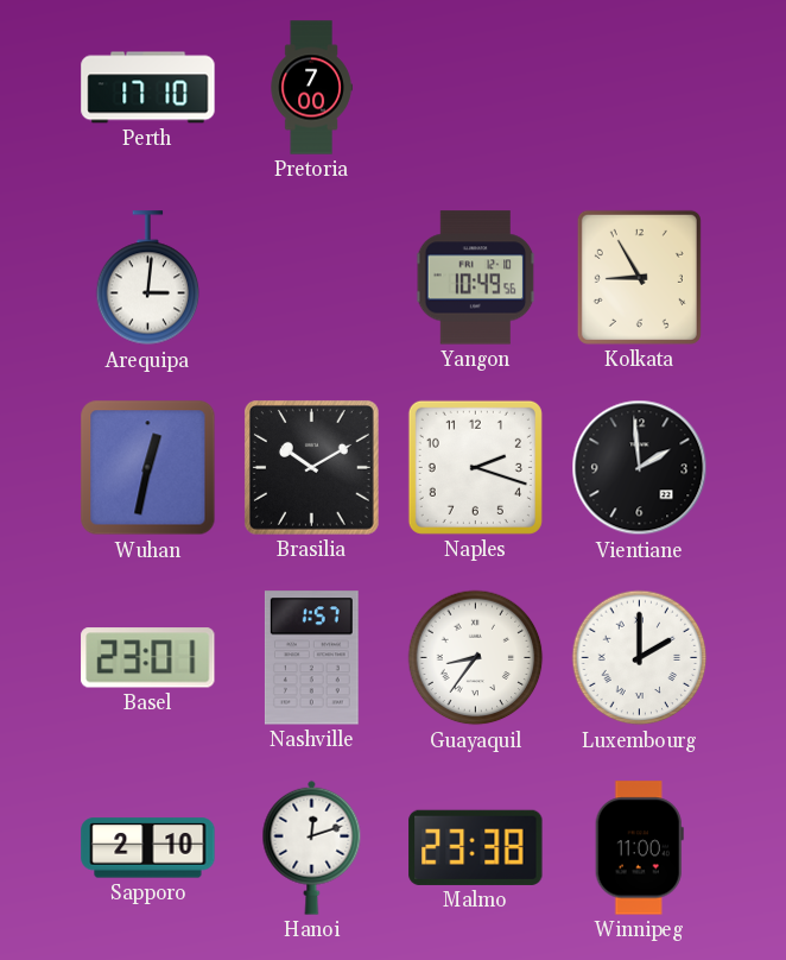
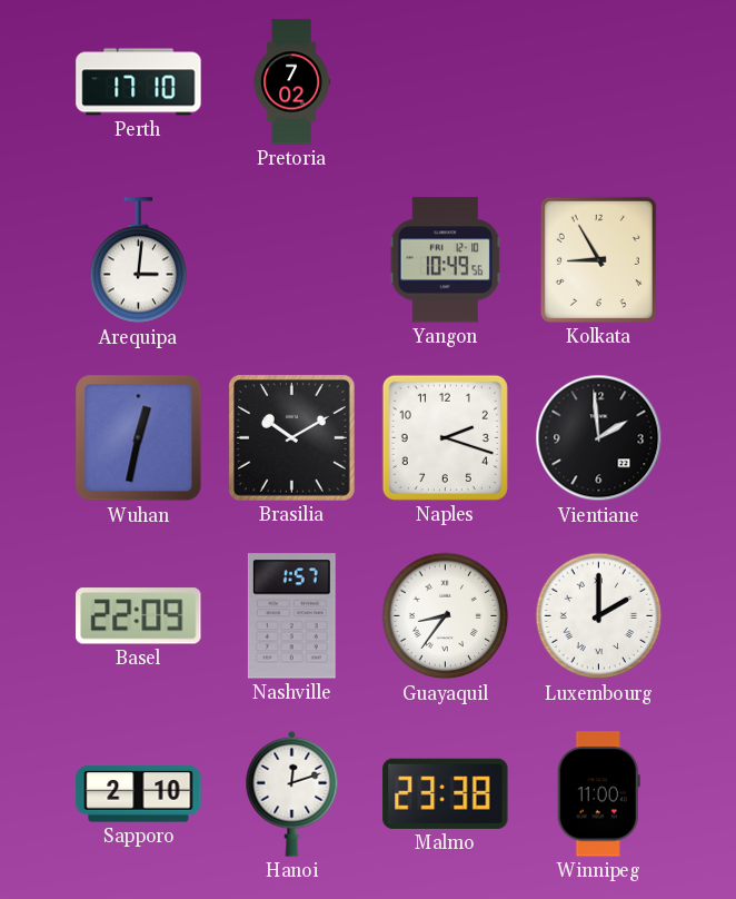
Pretoria: 7:00 -> 7:02
Basel: 23:01 -> 22:09
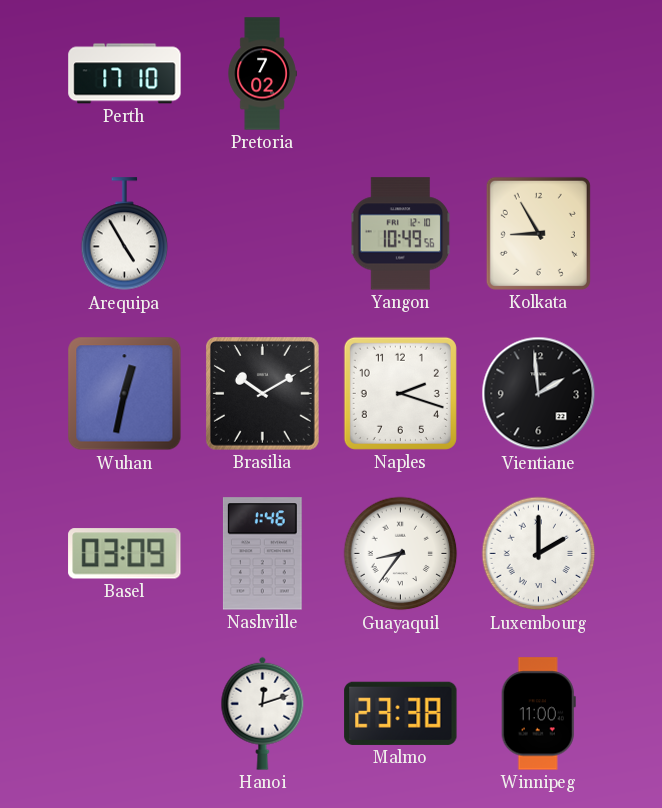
Arequipa: 3:01 -> 4:55
Basel: 22:09 -> 03:09
Nashville: 1:57 -> 1:46
Sapporo: 2:10 -> none
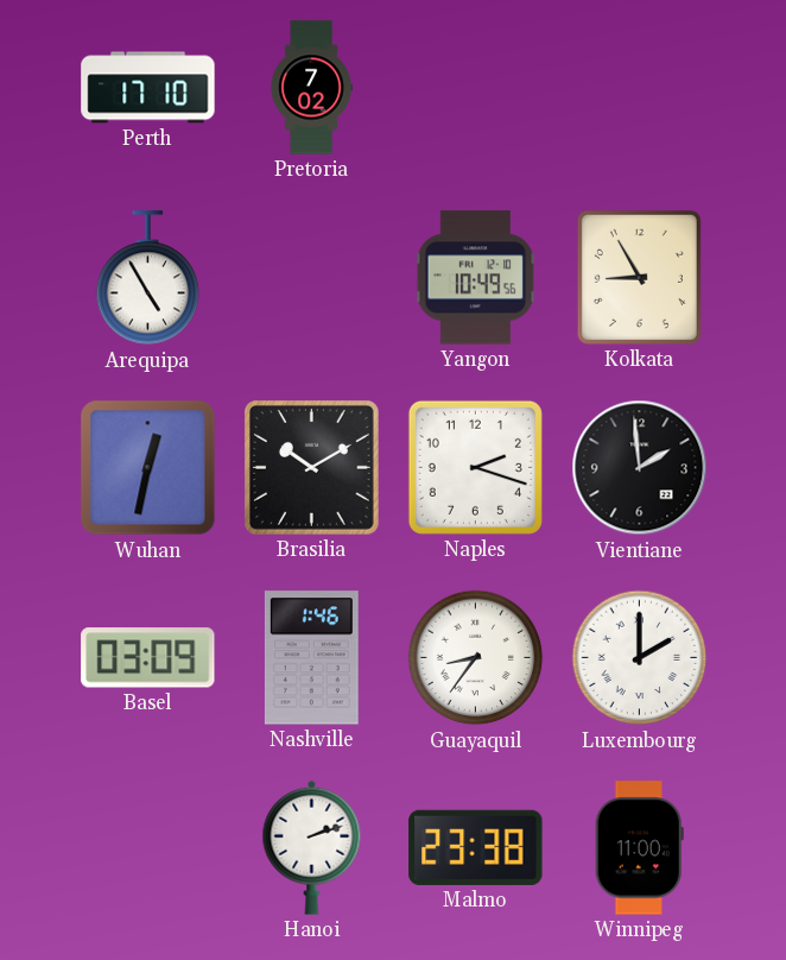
Hanoi: 12:12 -> 2:12
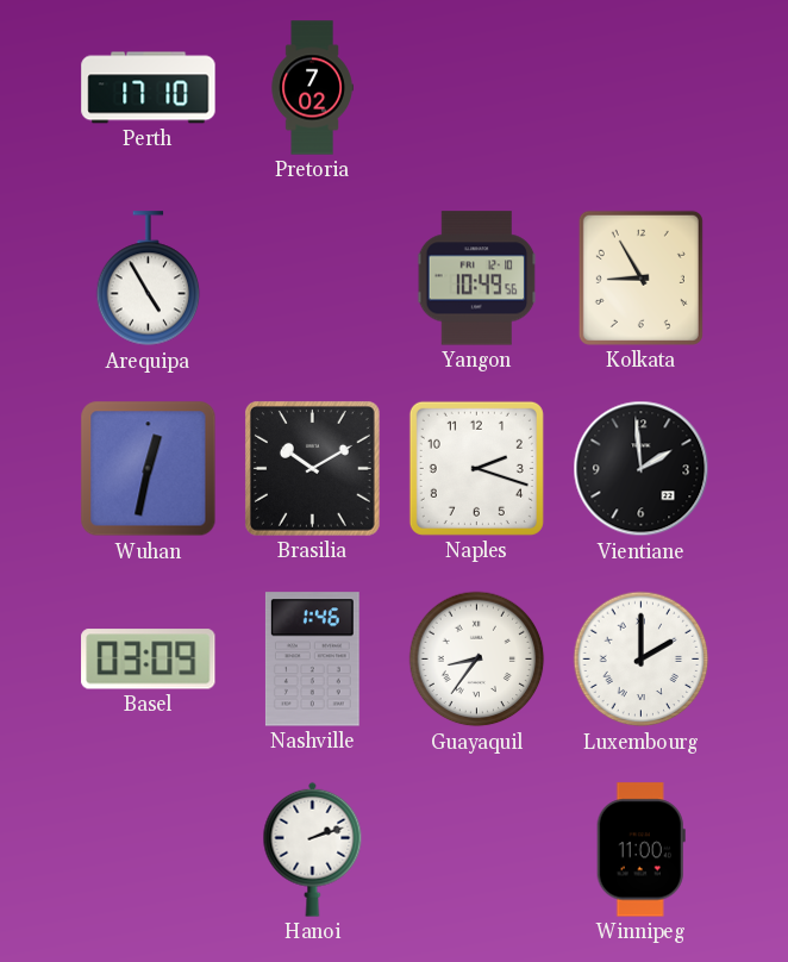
Malmo: 23:38 -> none
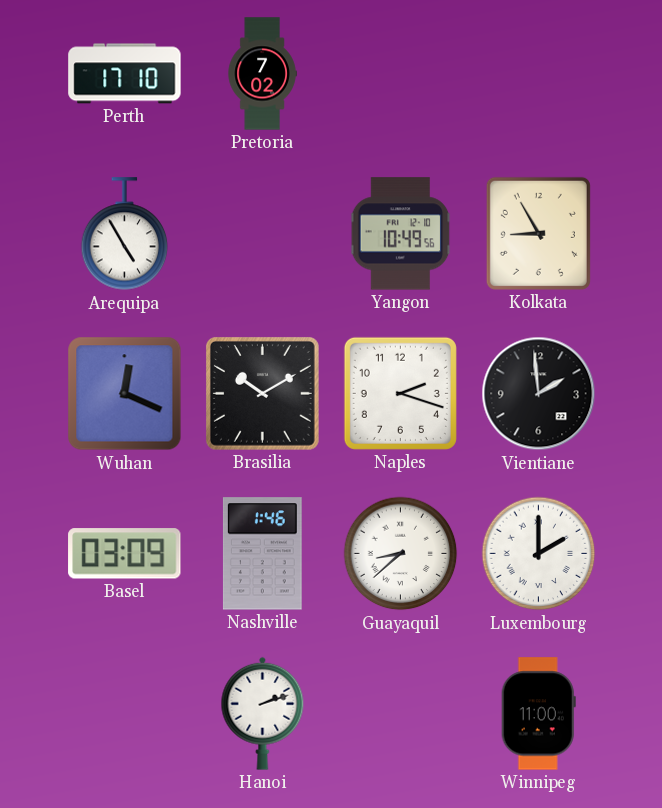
Wuhan: 12:32 -> 12:19
Guayaquil: 8:36 -> 8:38
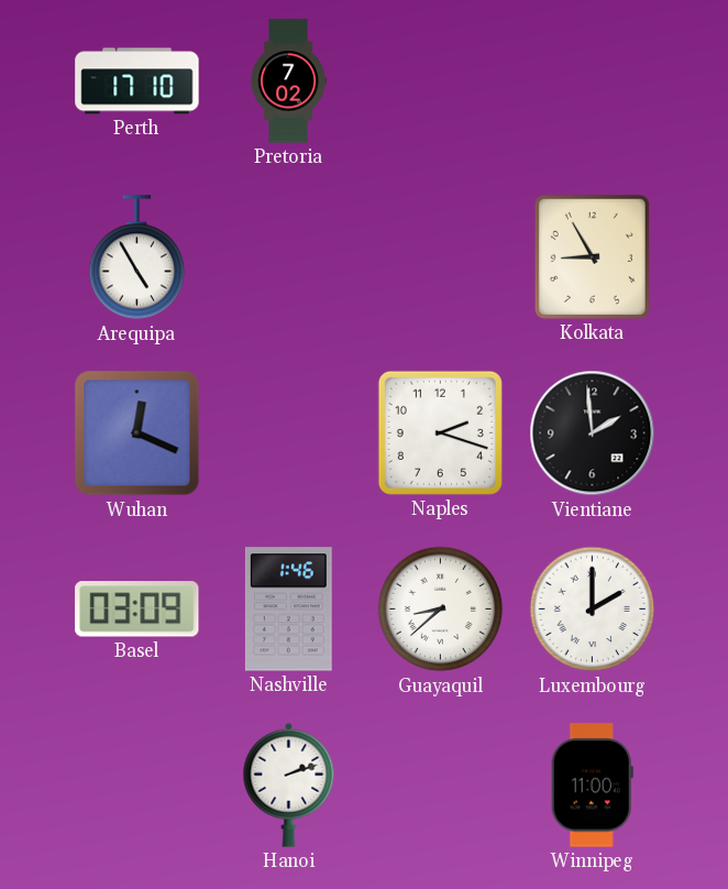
Yangon: 10:49 -> none
Brasilia: 10:10 -> none
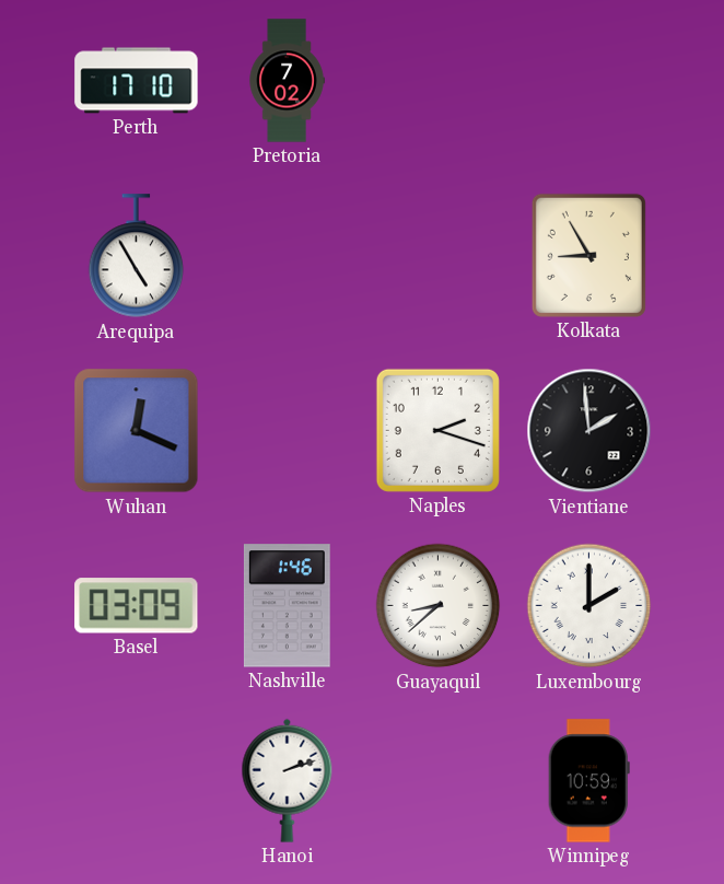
Winnipeg: 11:00 -> 10:59
